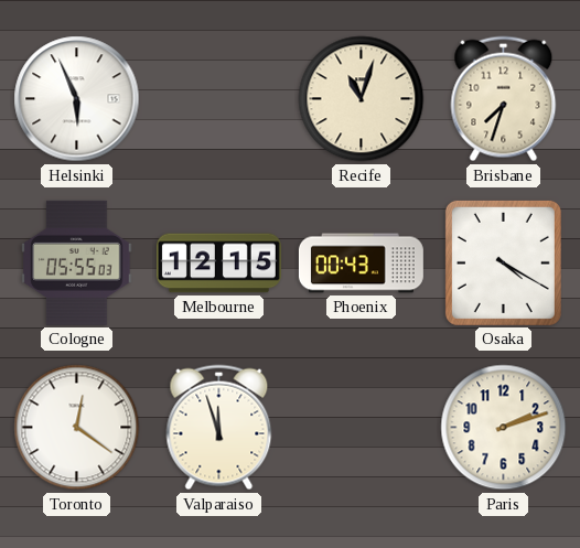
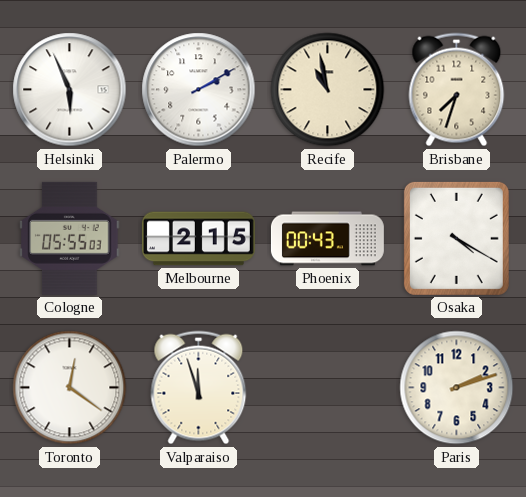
Palermo: none -> 2:10
Recife: 11:03 -> 10:58
Melbourne: 12:15 -> 2:15
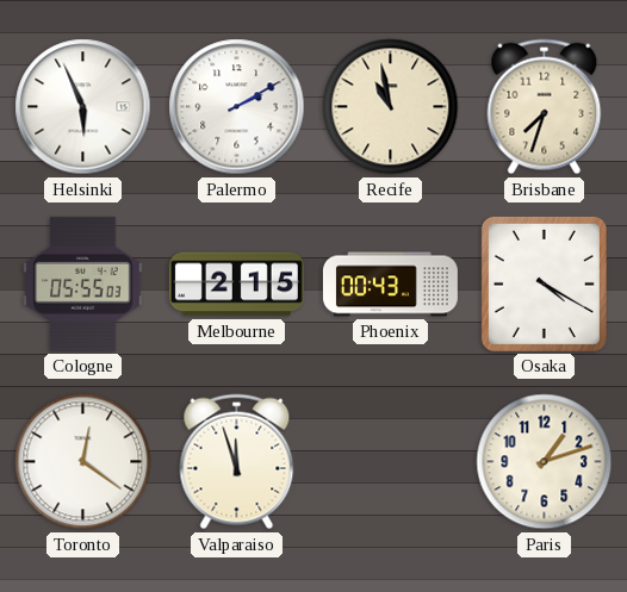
Paris: 2:12 -> 1:12
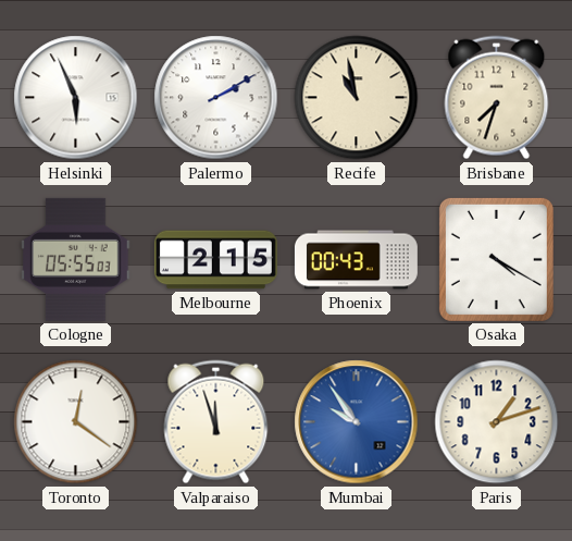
Mumbai: none -> 9:54
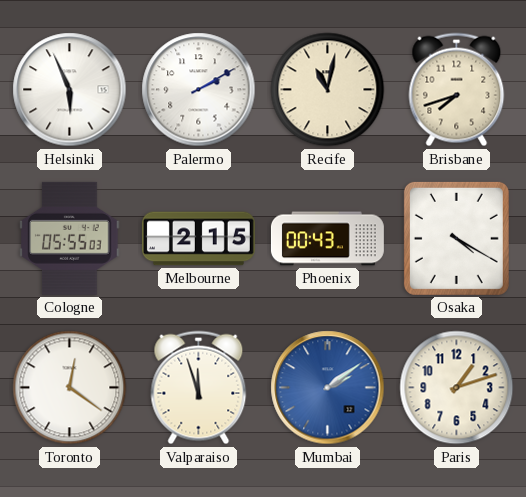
Recife: 10:58 -> 11:02
Brisbane: 7:33 -> 7:42
Mumbai: 9:54 -> 2:09
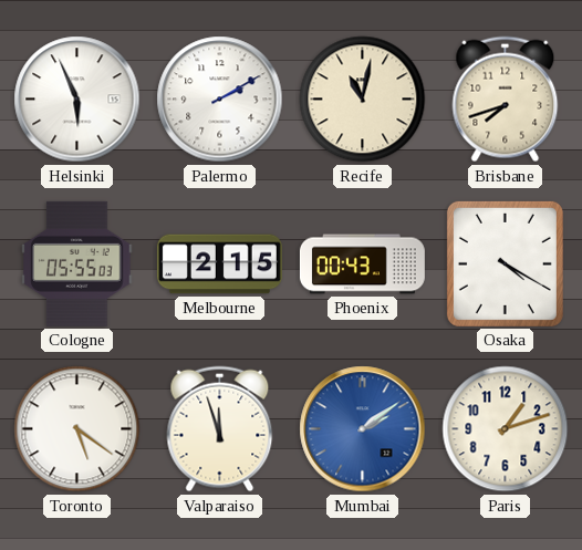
Toronto: 12:21 -> 5:21
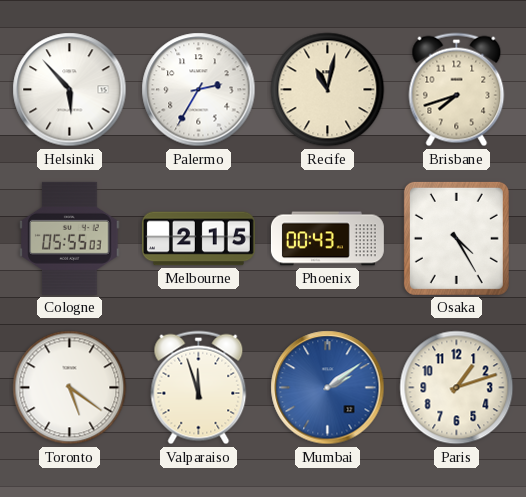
Helsinki: 5:56 -> 5:53
Palermo: 2:10 -> 2:35
Osaka: 4:20 -> 4:25
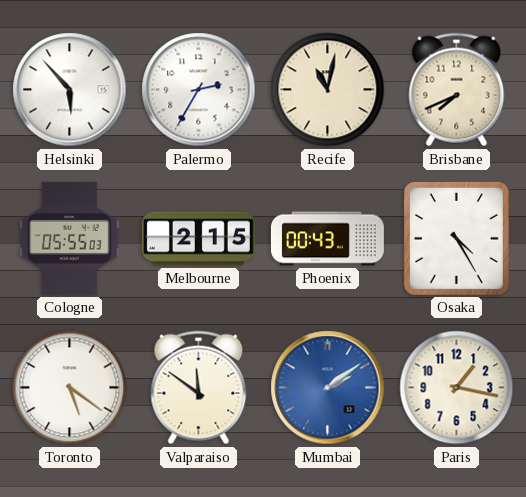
Brisbane: 7:42 -> 7:41
Valparaiso: 11:57 -> 11:51
Paris: 1:12 -> 1:17
